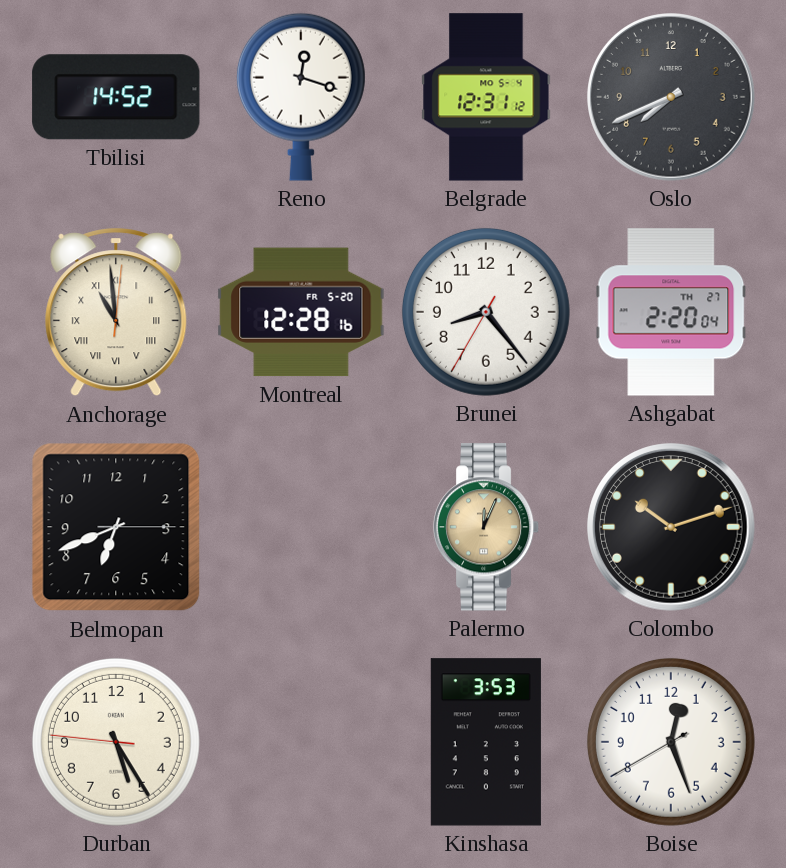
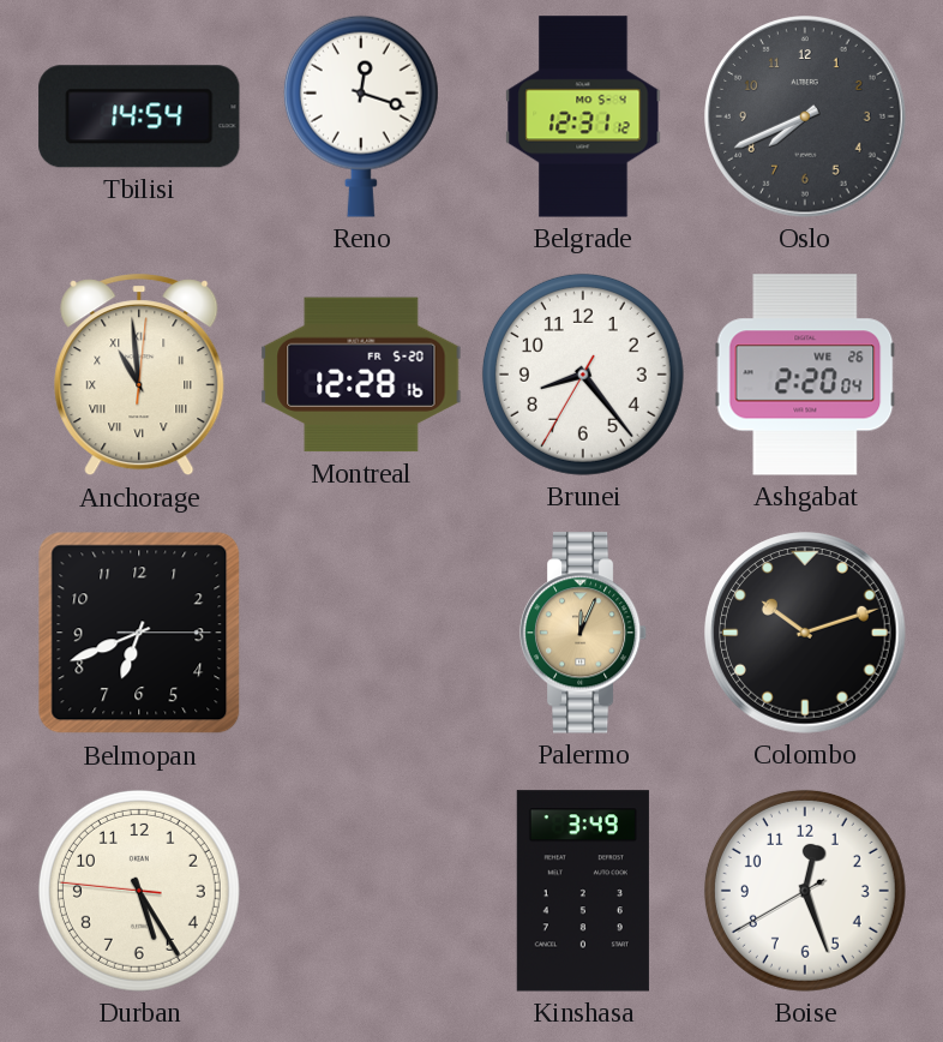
Tbilisi: 14:52 -> 14:54
Ashgabat date: TH 27 -> WE 26
Kinshasa: 3:53 -> 3:49
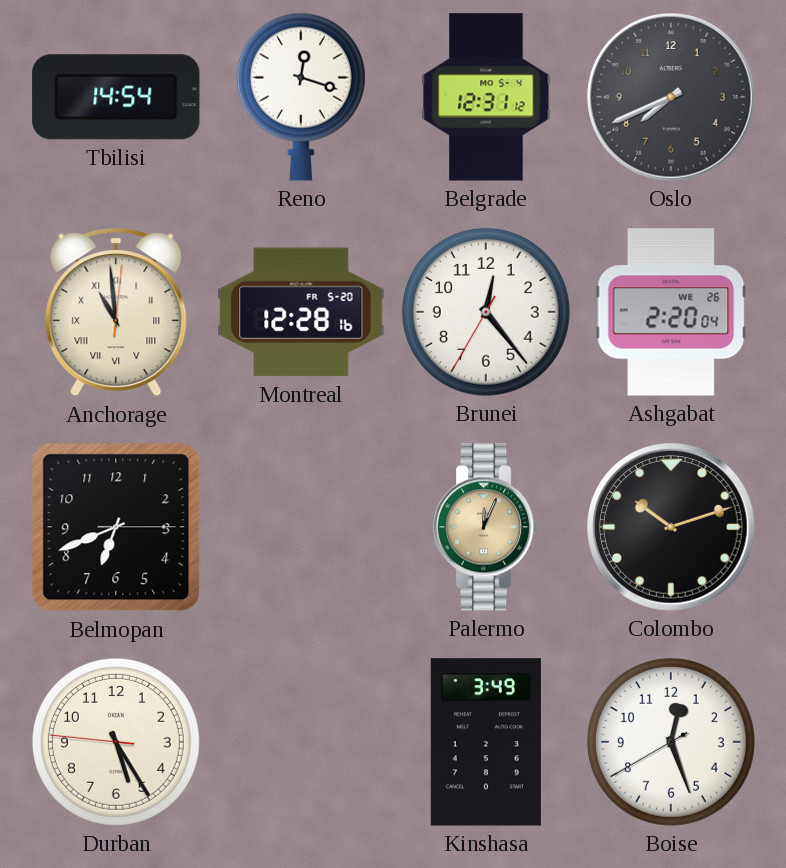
Brunei: 8:23 -> 12:23
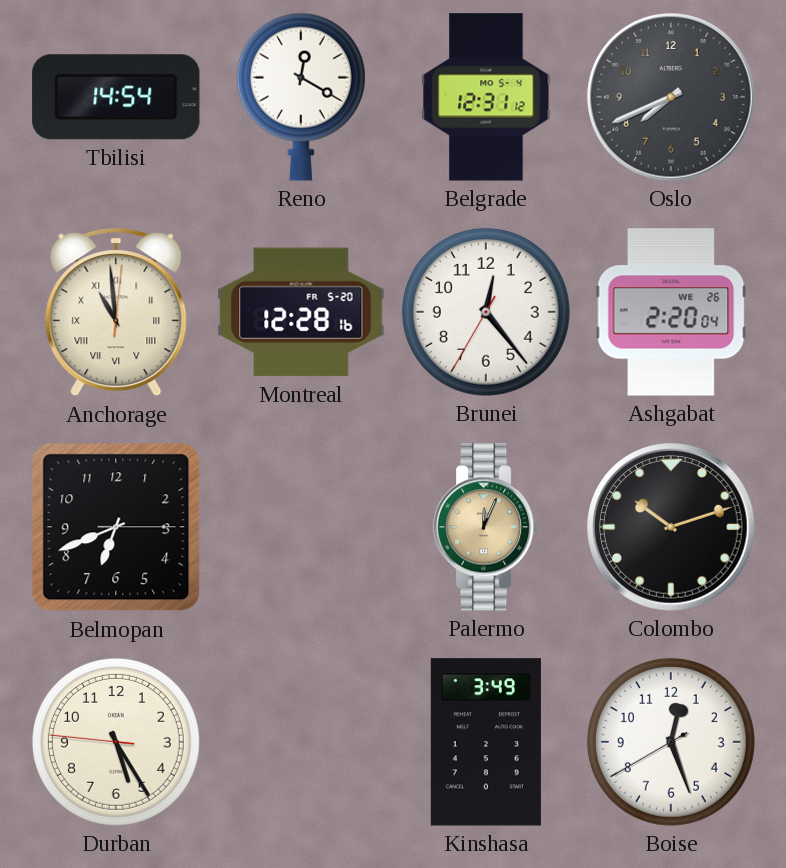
Reno: 12:18 -> 12:20
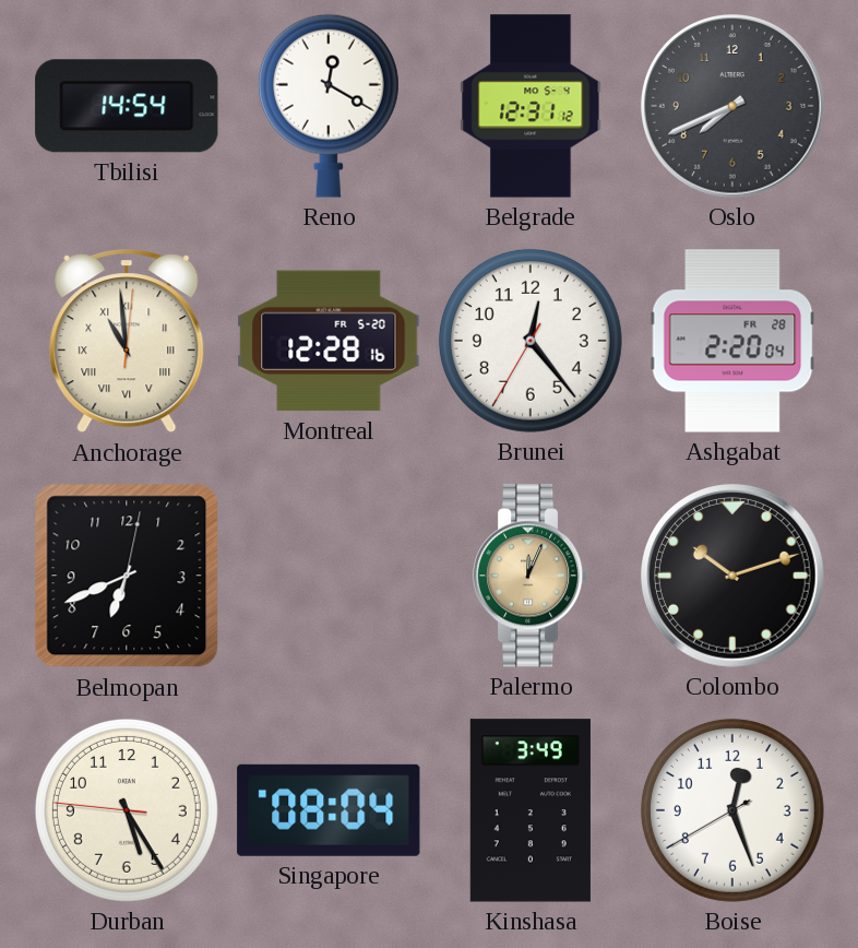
Ashgabat date: WE 26 -> FR 28
Belmopan: 6:41:15 -> 6:41:02
Singapore: none -> 08:04
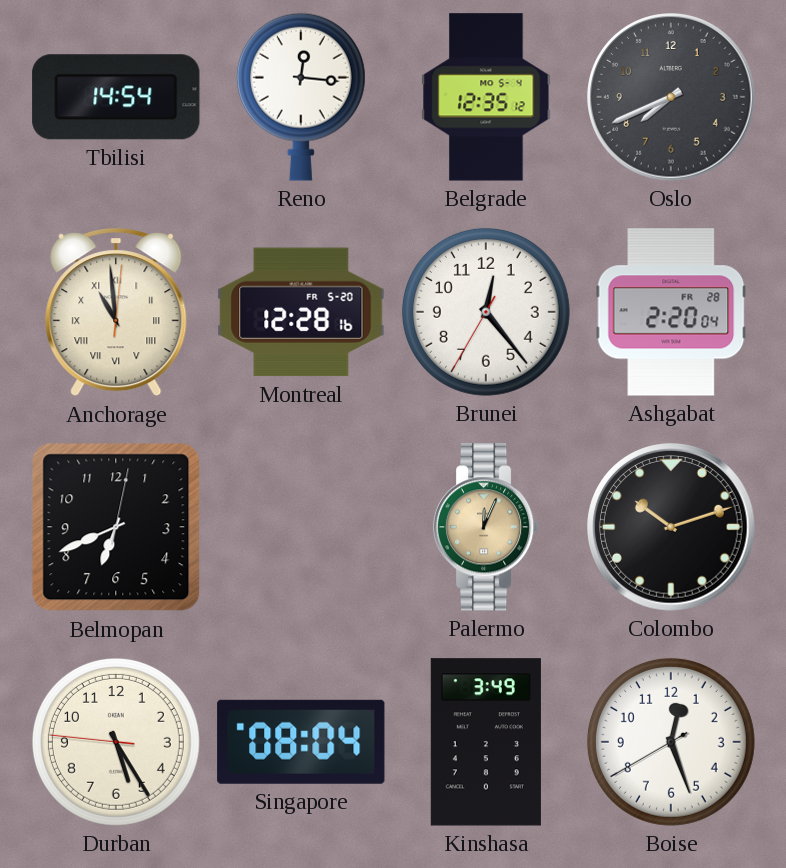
Reno: 12:20 -> 12:16
Belgrade: 12:31 -> 12:35
